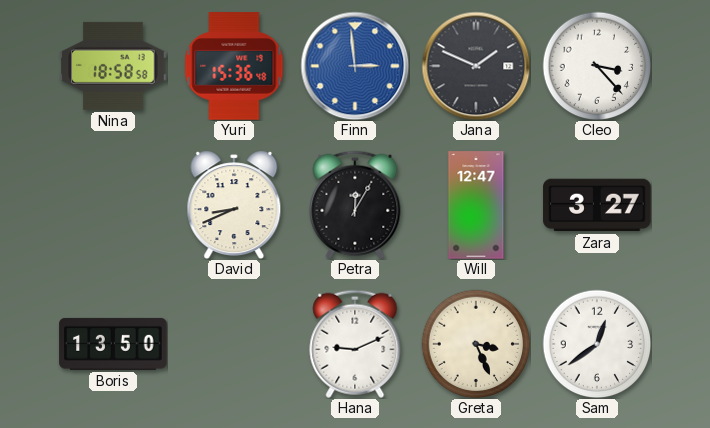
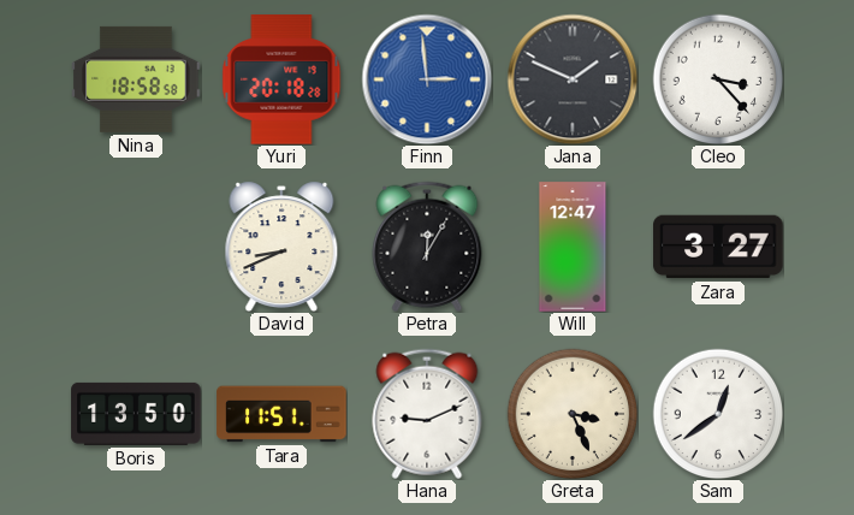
Yuri: 15:36 -> 20:18
Tara: none -> 11:51
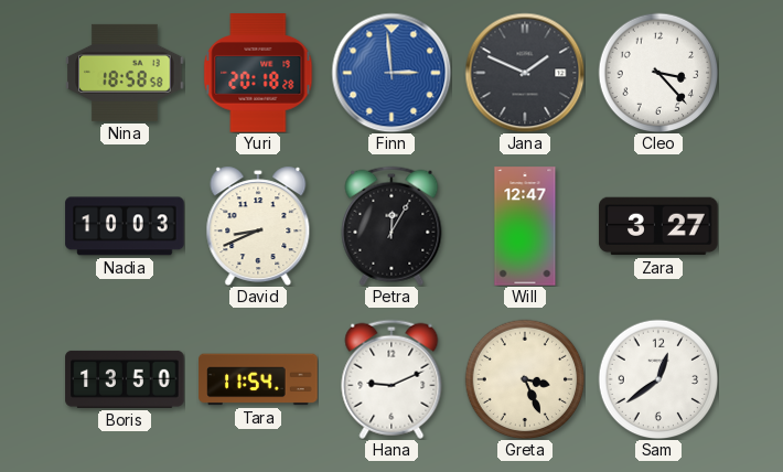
Nadia: none -> 10:03
Tara: 11:51 -> 11:54
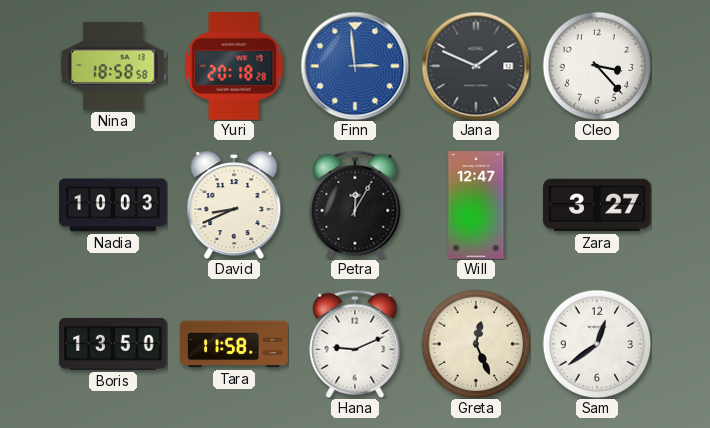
Tara: 11:54 -> 11:58
Greta: 3:26 -> 12:26
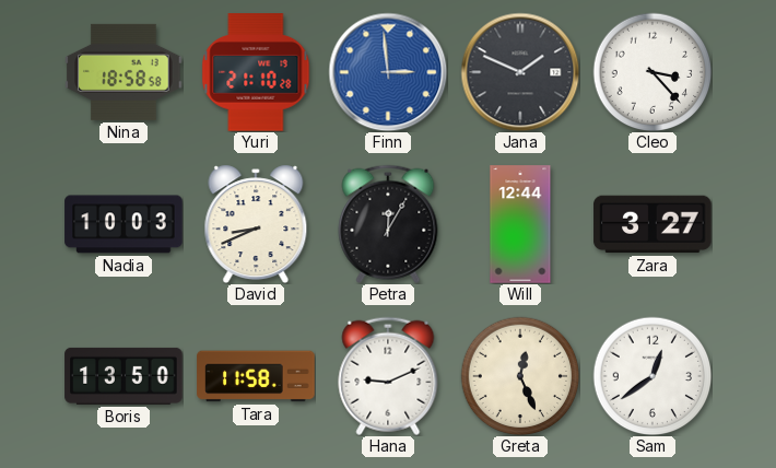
Yuri: 20:18 -> 21:10
Will: 12:47 -> 12:44
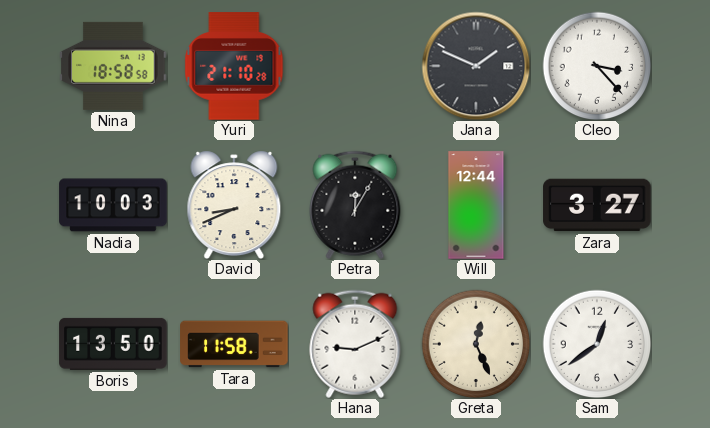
Finn: 2:59 -> none
